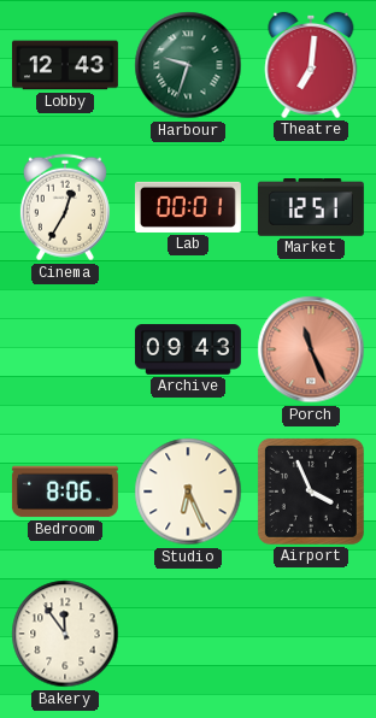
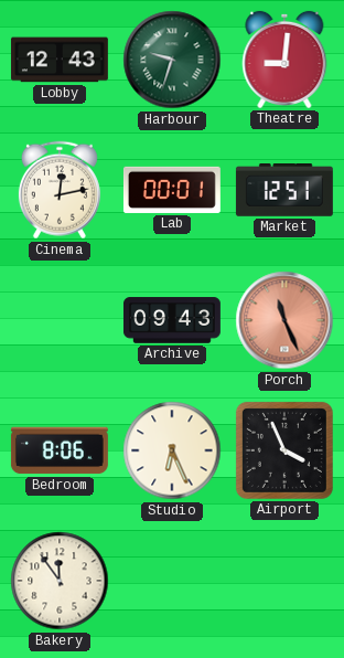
Theatre: 7:01 -> 9:01
Cinema: 12:35 -> 12:13
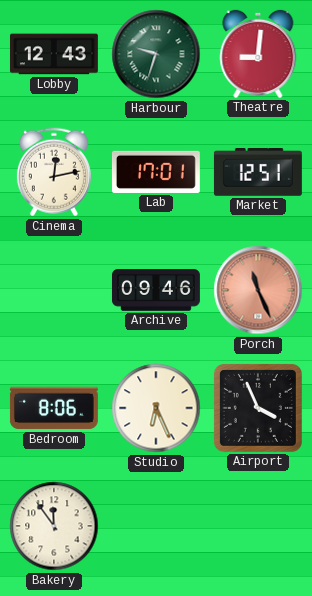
Lab: 00:01 -> 17:01
Archive: 09:43 -> 09:46
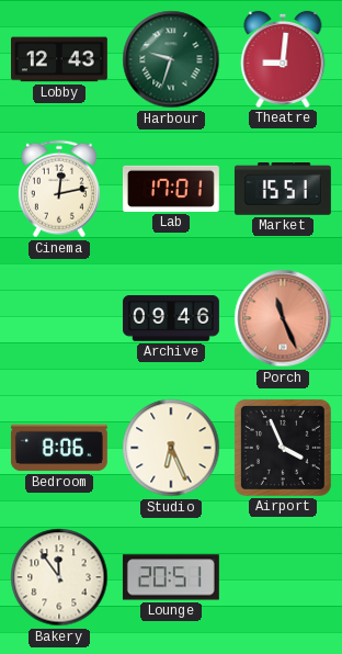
Market: 12:51 -> 15:51
Lounge: none -> 20:51
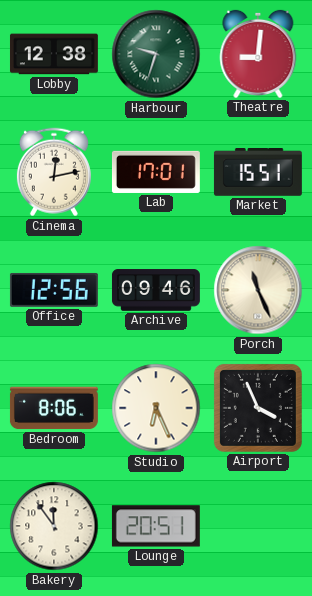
Lobby: 12:43 -> 12:38
Office: none -> 12:56
Porch dial: salmon -> cream
